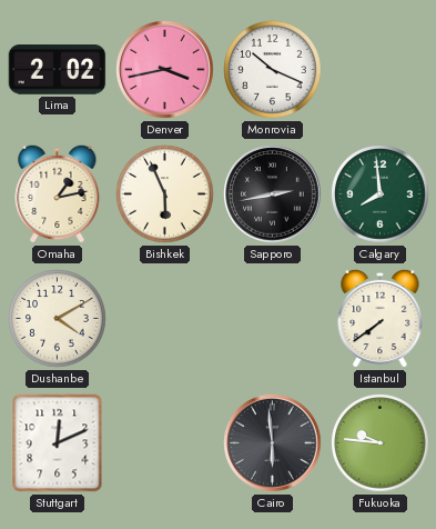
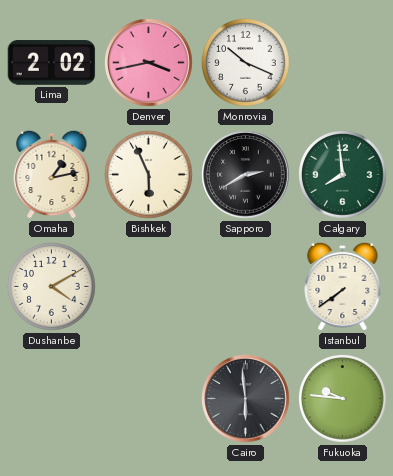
Sapporo: 2:43 -> 2:40
Stuttgart: 12:11 -> none
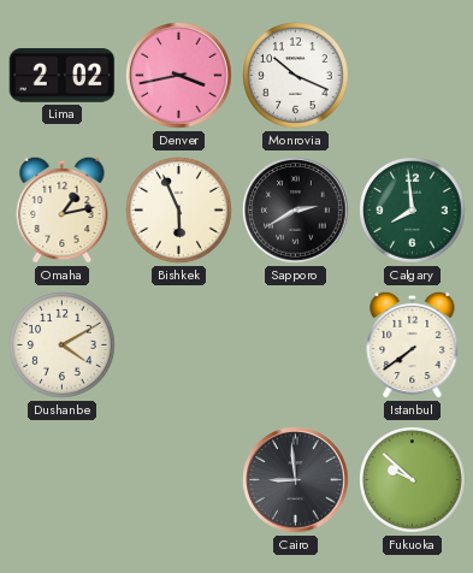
Cairo: 5:59 -> 8:59
Fukuoka: 9:46 -> 9:52
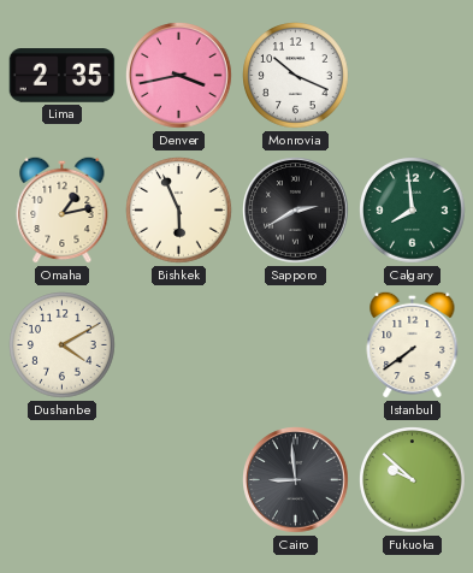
Lima: 2:02 -> 2:35
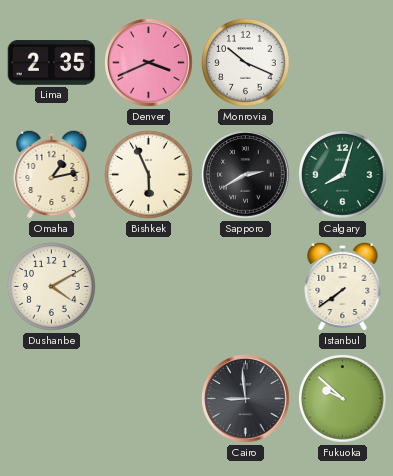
Denver: 3:43 -> 3:41
Calgary: 7:59 -> 8:03
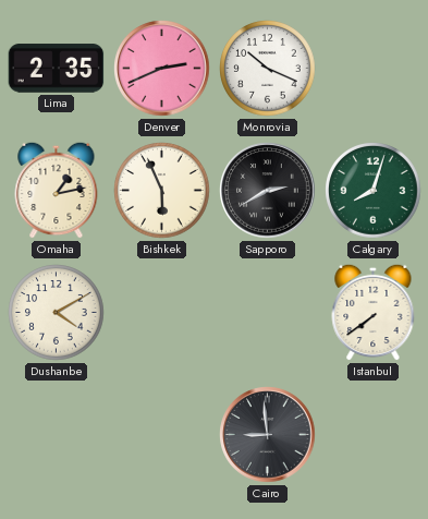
Denver: 3:41 -> 2:41
Fukuoka: 9:52 -> none
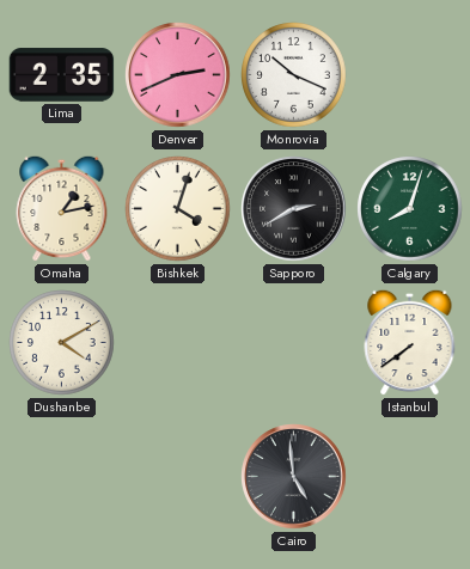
Bishkek: 5:56 -> 4:03
Cairo: 8:59 -> 4:59
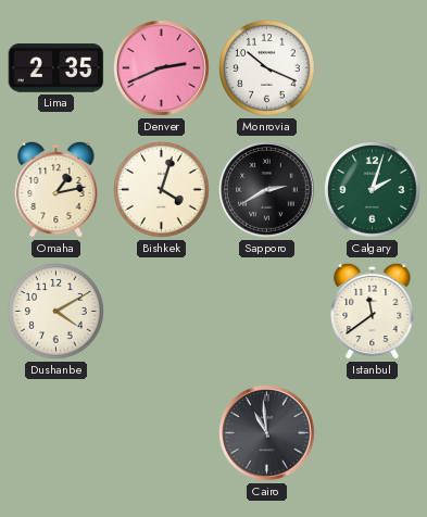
Calgary: 8:03 -> 2:03
Istanbul: 7:39 -> 11:39
Cairo: 4:59 -> 10:59
